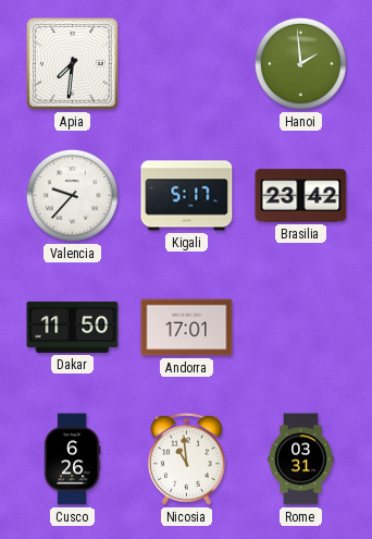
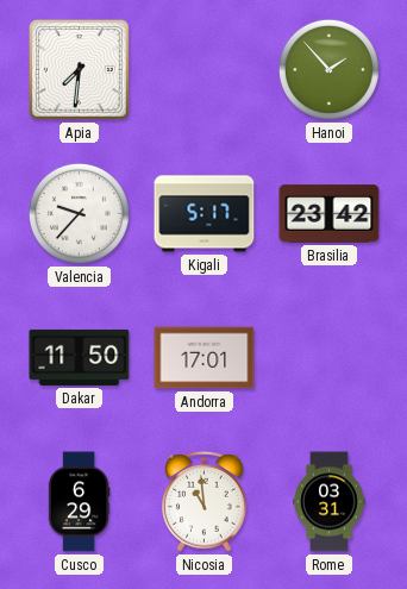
Hanoi: 1:59 -> 1:53
Cusco: 6:26 -> 6:29
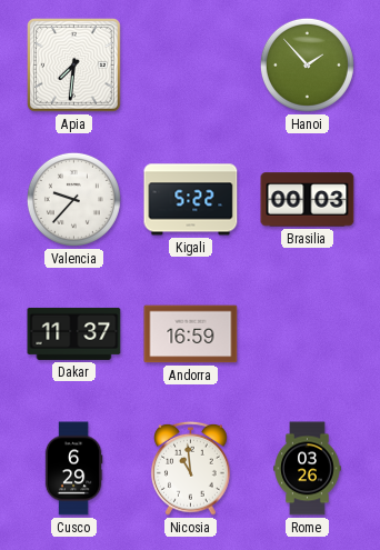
Kigali: 5:17 -> 5:22
Brasilia: 23:42 -> 00:03
Dakar: 11:50 -> 11:37
Andorra: 17:01 -> 16:59
Rome: 03:31 -> 03:26
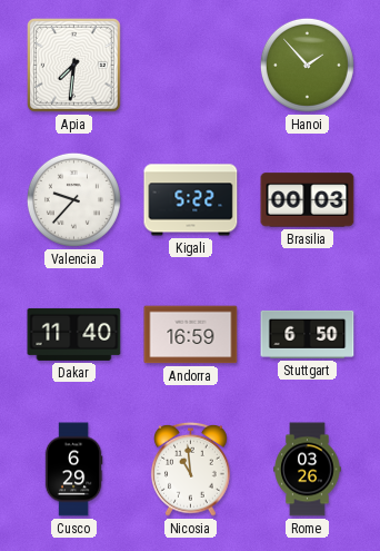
Dakar: 11:37 -> 11:40
Stuttgart: none -> 6:50
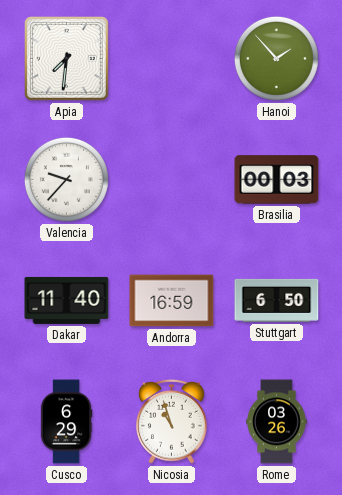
Kigali: 5:22 -> none
Nicosia: 10:59 -> 10:57
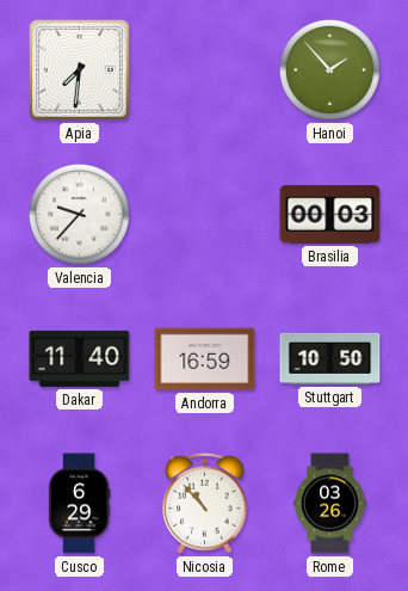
Stuttgart: 6:50 -> 10:50
Nicosia: 10:57 -> 10:53
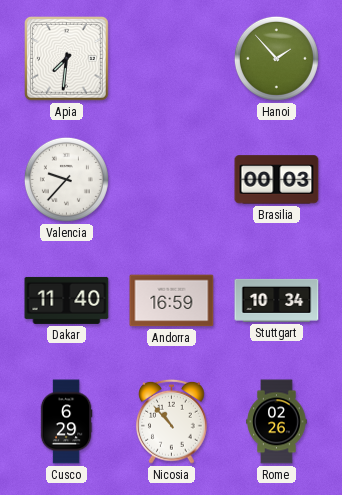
Stuttgart: 10:50 -> 10:34
Rome: 03:26 -> 02:26
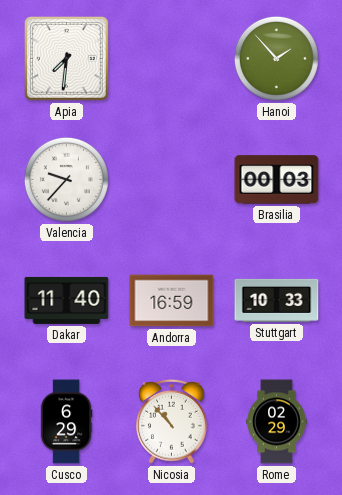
Stuttgart: 10:34 -> 10:33
Rome: 02:26 -> 02:29
